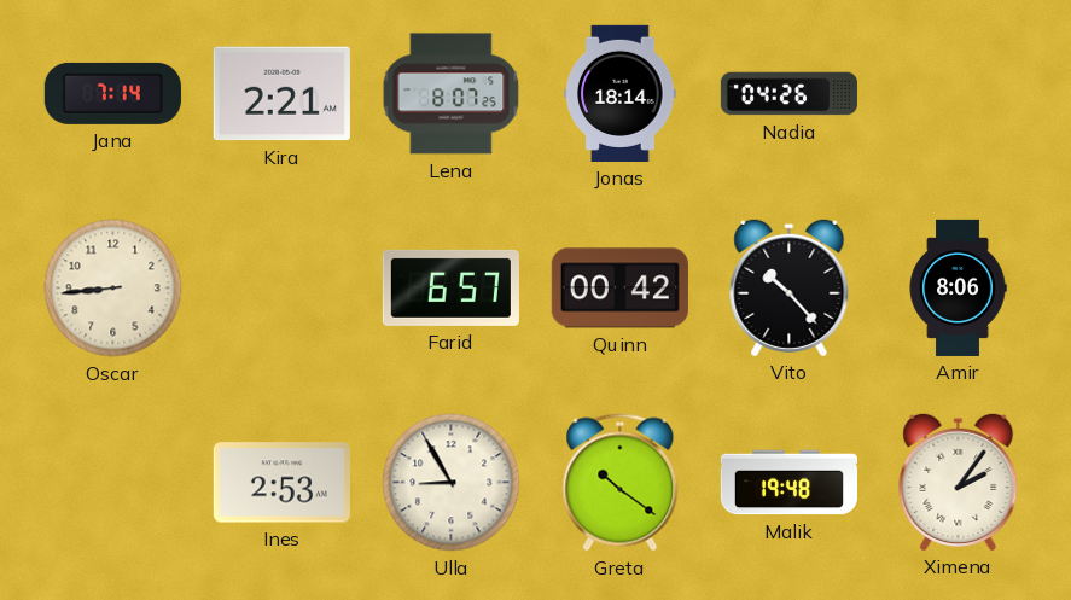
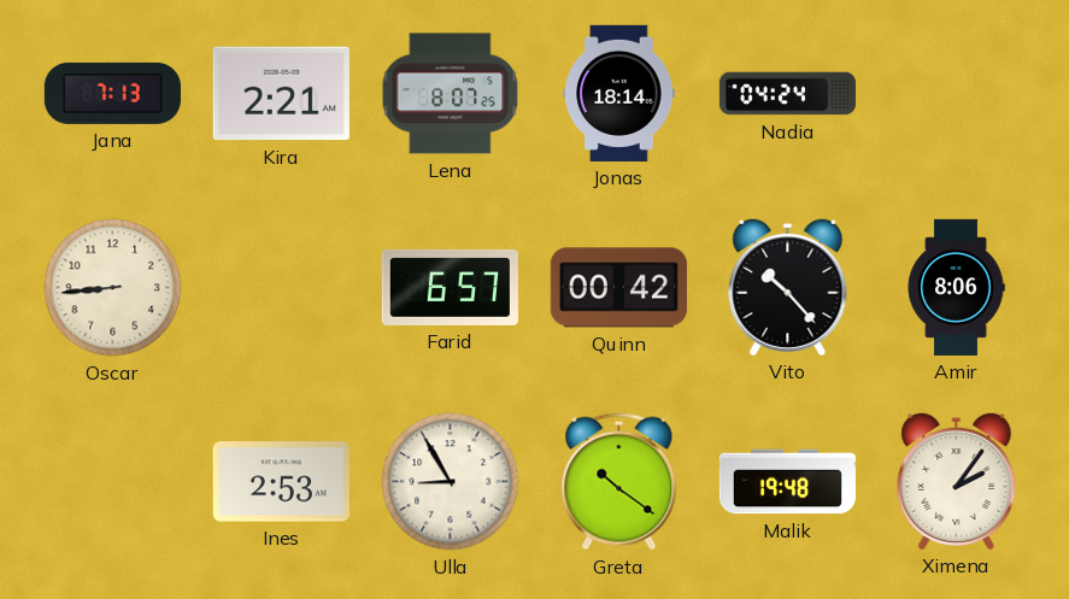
Jana: 7:14 -> 7:13
Nadia: 04:26 -> 04:24
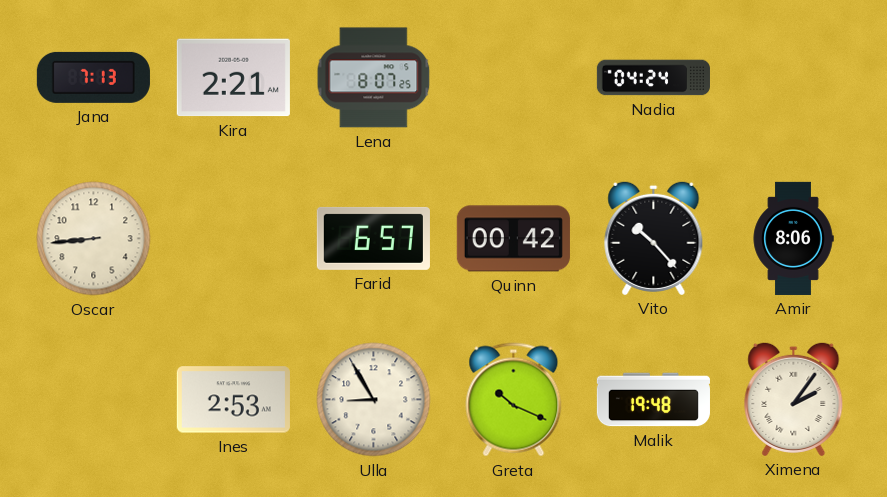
Jonas: 18:14 -> none
Greta: 10:21 -> 10:19
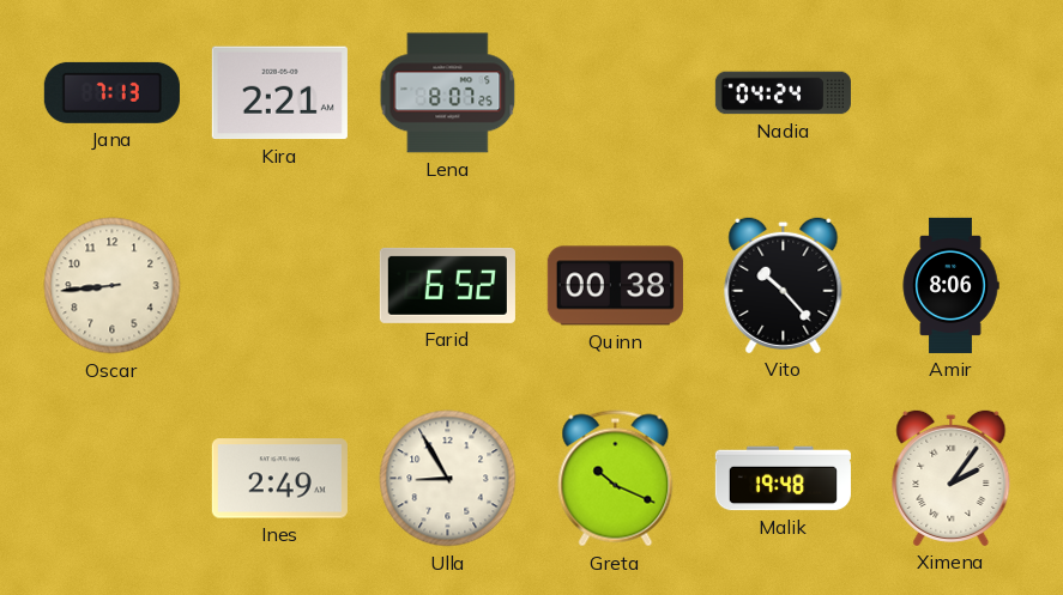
Farid: 6:57 -> 6:52
Quinn: 00:42 -> 00:38
Ines: 2:53 -> 2:49
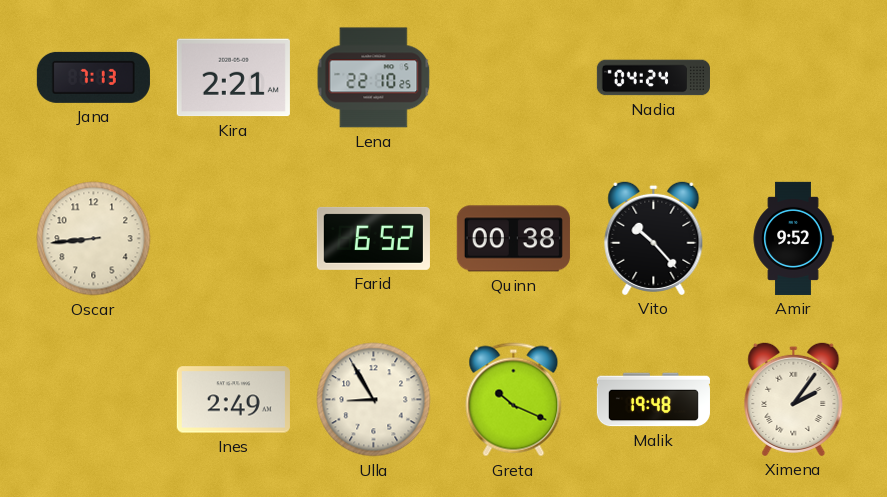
Lena: 8:07 -> 22:10
Amir: 8:06 -> 9:52
